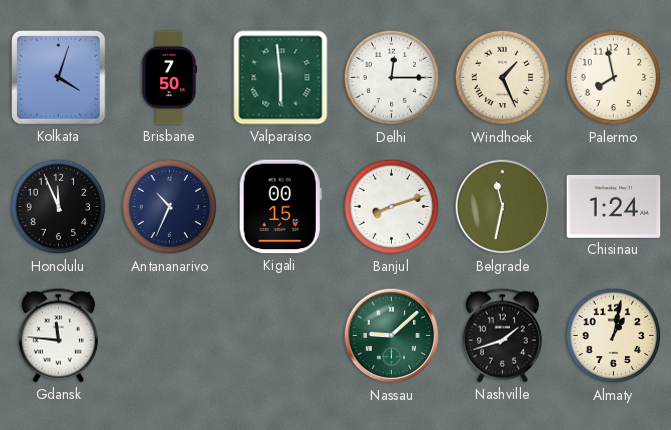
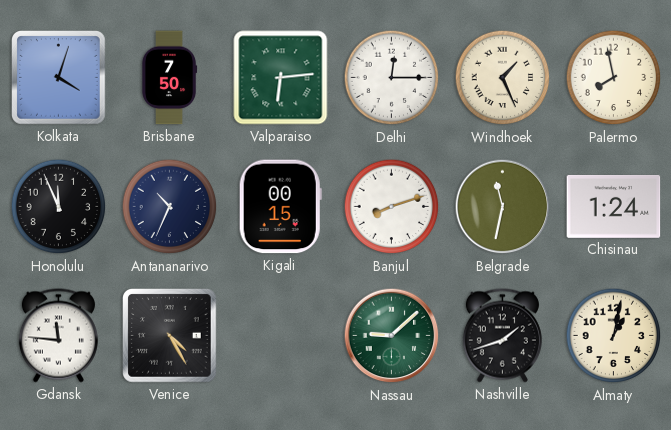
Valparaiso: 5:59 -> 6:14
Venice: none -> 4:25
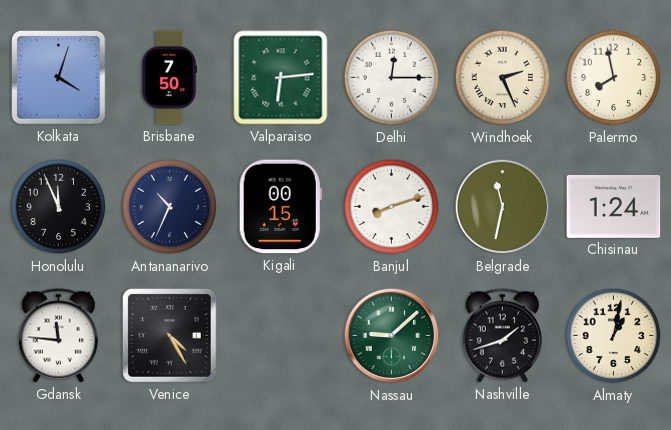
Windhoek: 1:26 -> 2:26
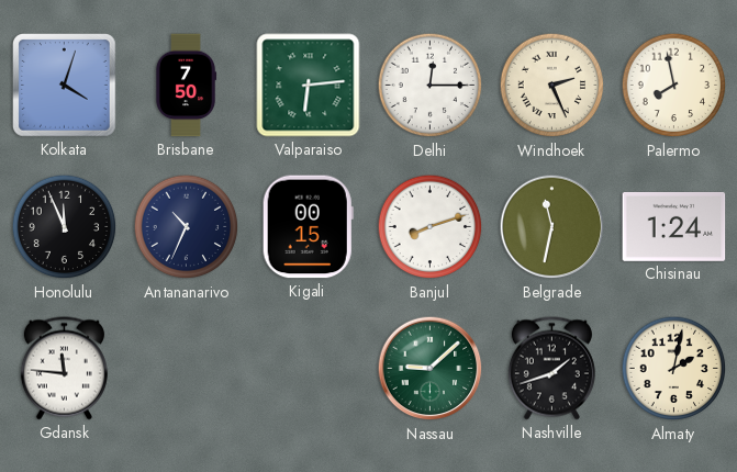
Venice: 4:25 -> none
Almaty: 1:02 -> 2:02
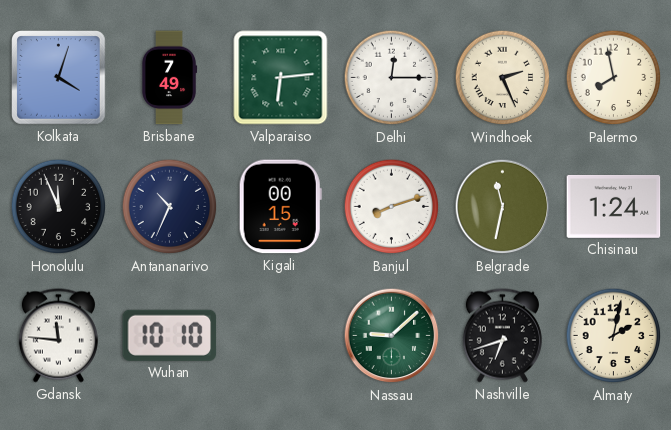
Brisbane: 7:50 -> 7:49
Wuhan: none -> 10:10
Nashville: 1:42 -> 6:42
